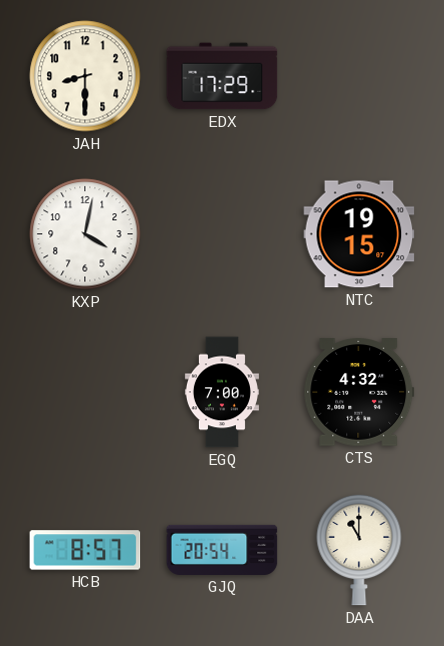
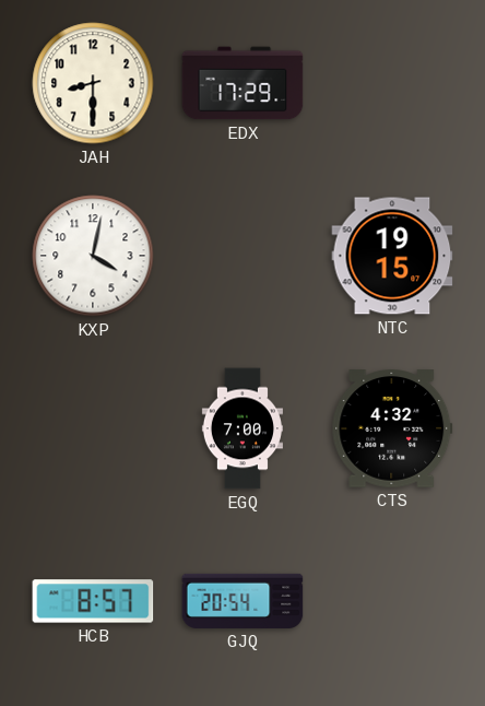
DAA: 11:00 -> none
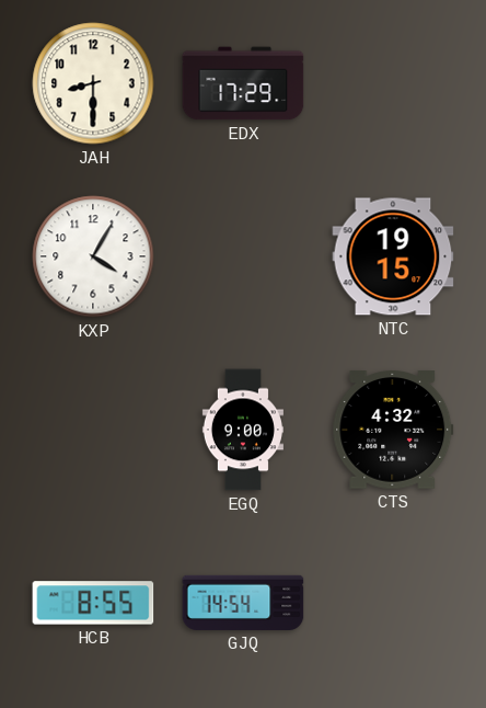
KXP: 4:02 -> 4:05
EGQ: 7:00 -> 9:00
HCB: 8:57 -> 8:55
GJQ: 20:54 -> 14:54
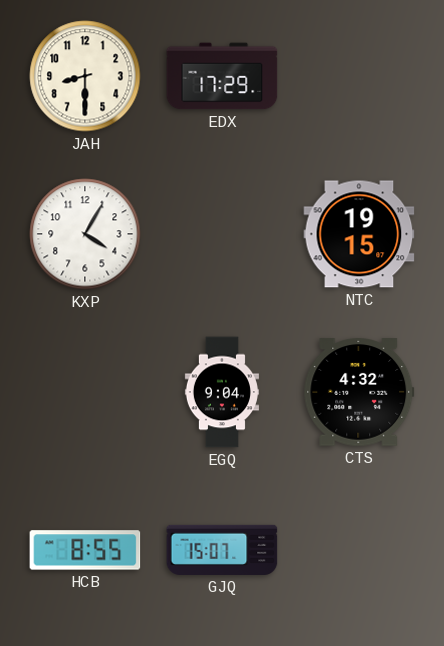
EGQ: 9:00 -> 9:04
GJQ: 14:54 -> 15:07
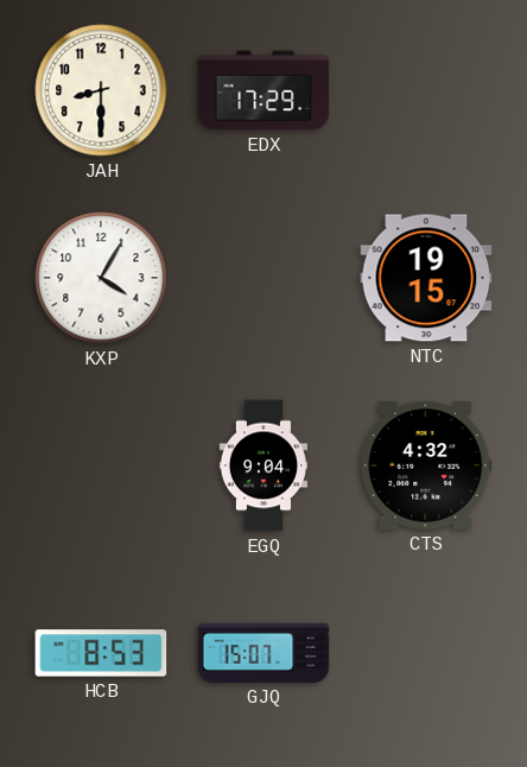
HCB: 8:55 -> 8:53
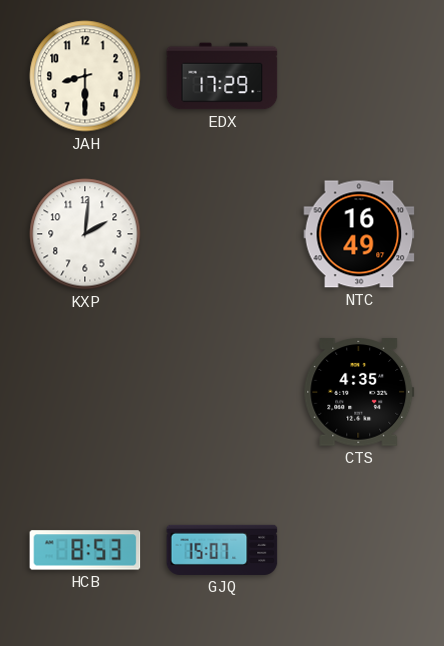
KXP: 4:05 -> 2:01
NTC: 19:15 -> 16:49
EGQ: 9:04 -> none
CTS: 4:32 -> 4:35
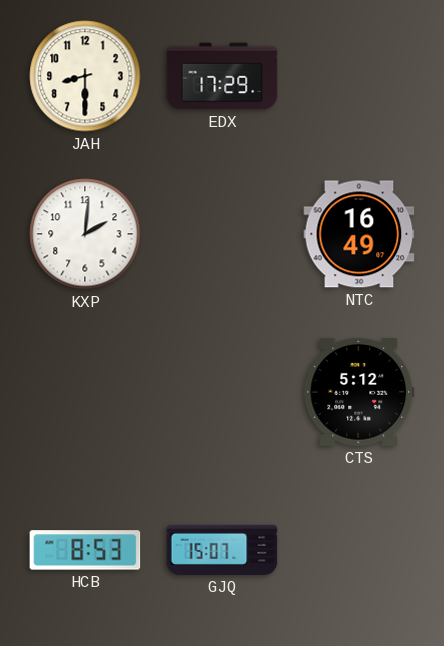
CTS: 4:35 -> 5:12
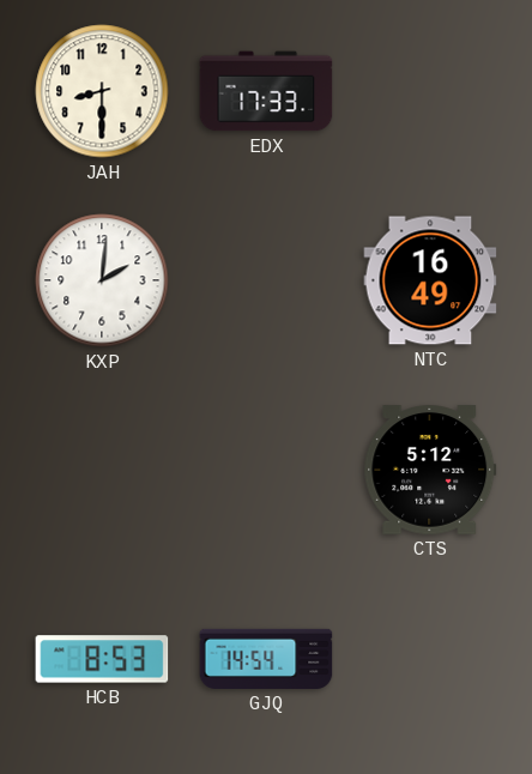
EDX: 17:29 -> 17:33
GJQ: 15:07 -> 14:54
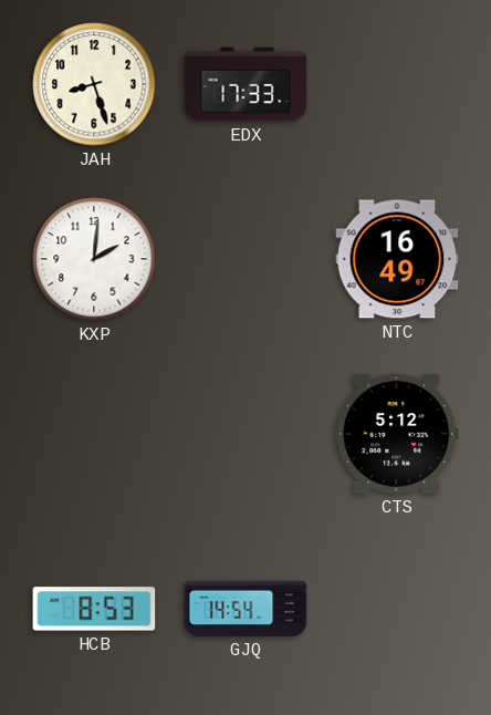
JAH: 8:30 -> 8:27
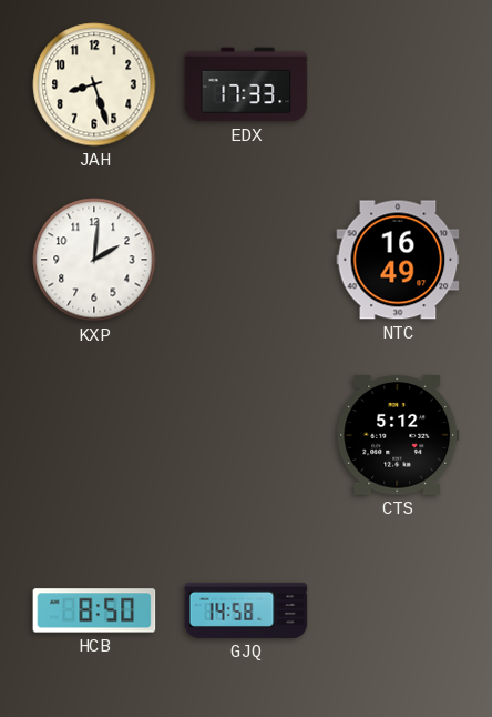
HCB: 8:53 -> 8:50
GJQ: 14:54 -> 14:58
